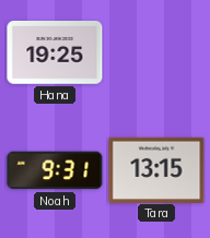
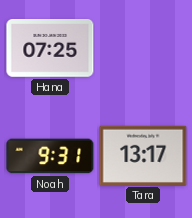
Hana: 19:25 -> 07:25
Tara: 13:15 -> 13:17
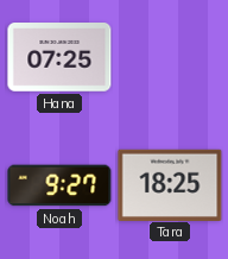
Noah: 9:31 -> 9:27
Tara: 13:17 -> 18:25
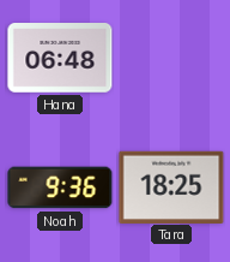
Hana: 07:25 -> 06:48
Noah: 9:27 -> 9:36
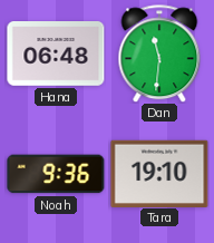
Dan: none -> 11:31
Tara: 18:25 -> 19:10
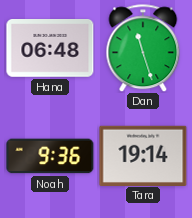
Dan: 11:31 -> 11:27
Tara: 19:10 -> 19:14
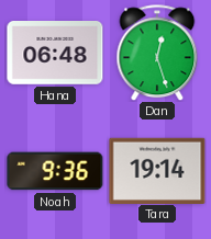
Dan: 11:27 -> 12:27
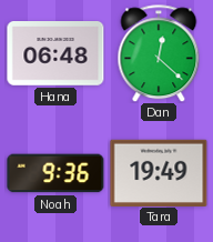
Dan: 12:27 -> 12:22
Tara: 19:14 -> 19:49
